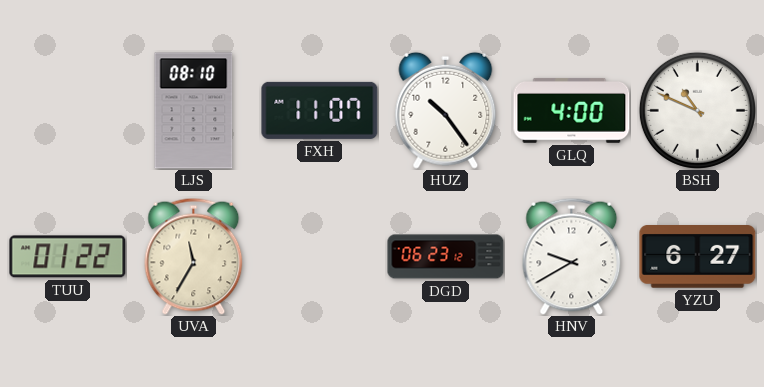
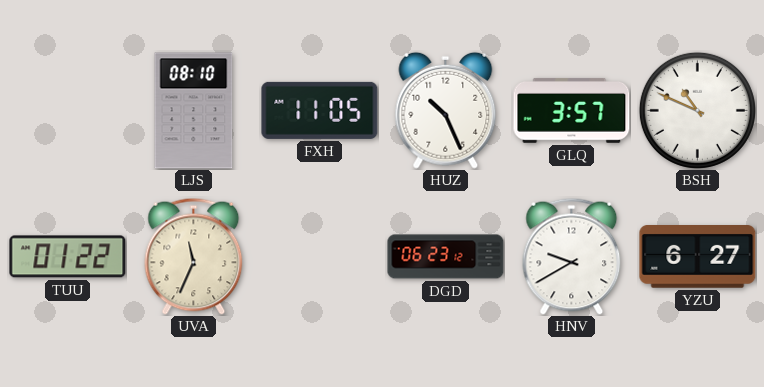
FXH: 11:07 -> 11:05
HUZ: 10:24 -> 10:26
GLQ: 4:00 -> 3:57
UVA: 11:35 -> 11:34
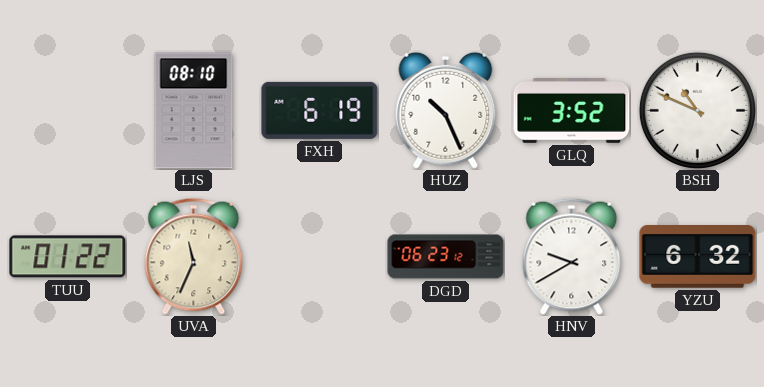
FXH: 11:05 -> 6:19
GLQ: 3:57 -> 3:52
YZU: 6:27 -> 6:32
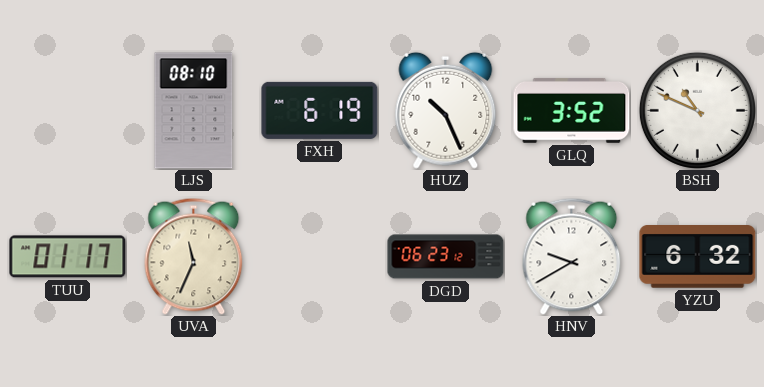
TUU: 01:22 -> 01:17
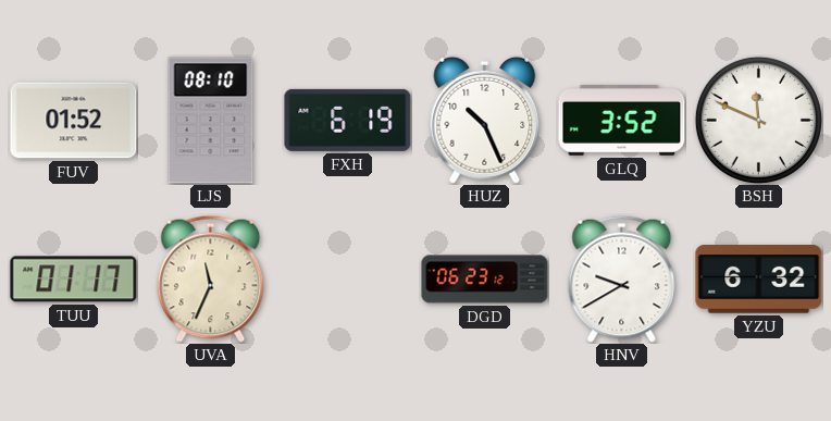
FUV: none -> 01:52
BSH: 10:49 -> 11:49
